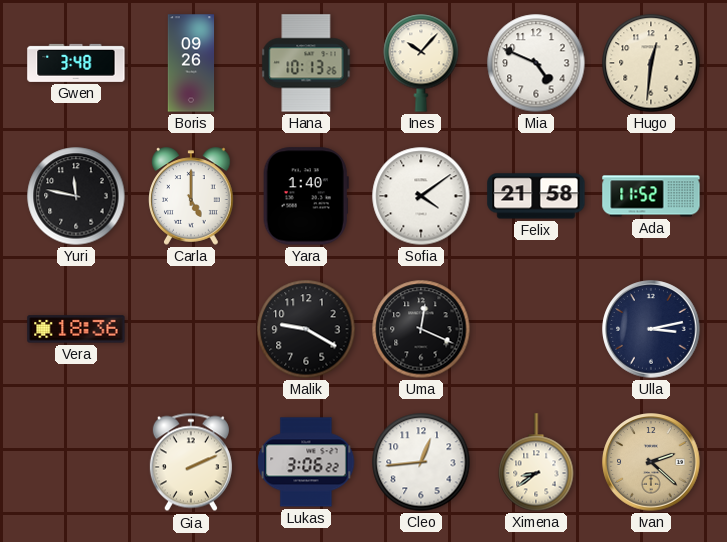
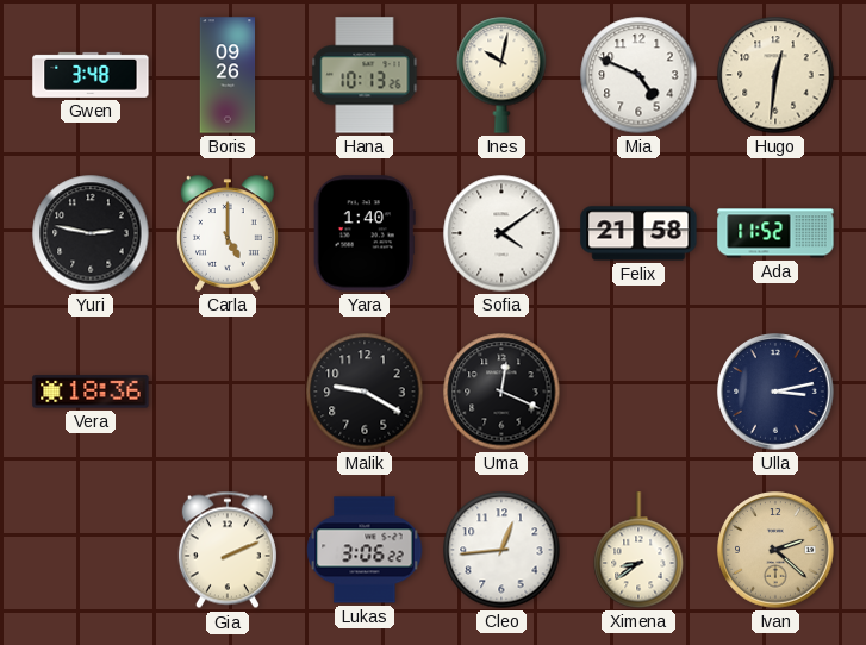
Ines: 10:07 -> 10:02
Yuri: 11:47 -> 2:47
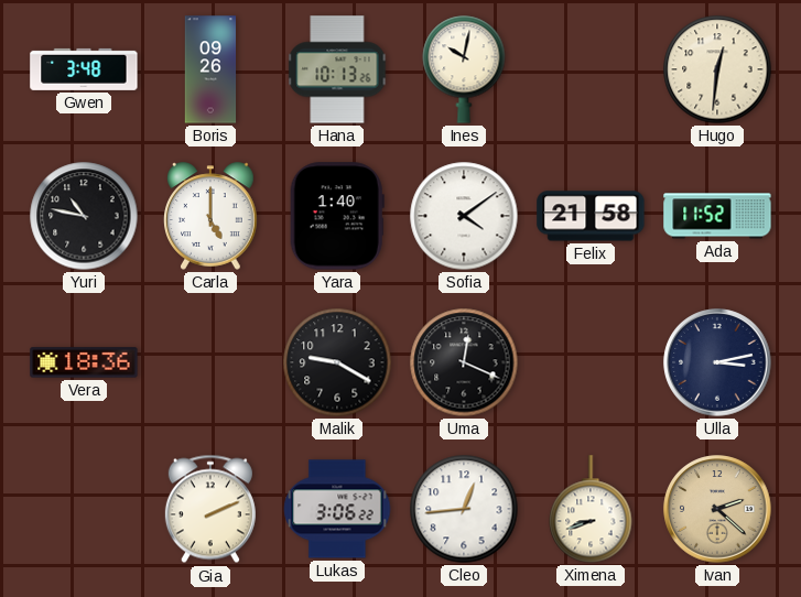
Mia: 4:49 -> none
Yuri: 2:47 -> 10:47
Ximena: 8:39 -> 8:42
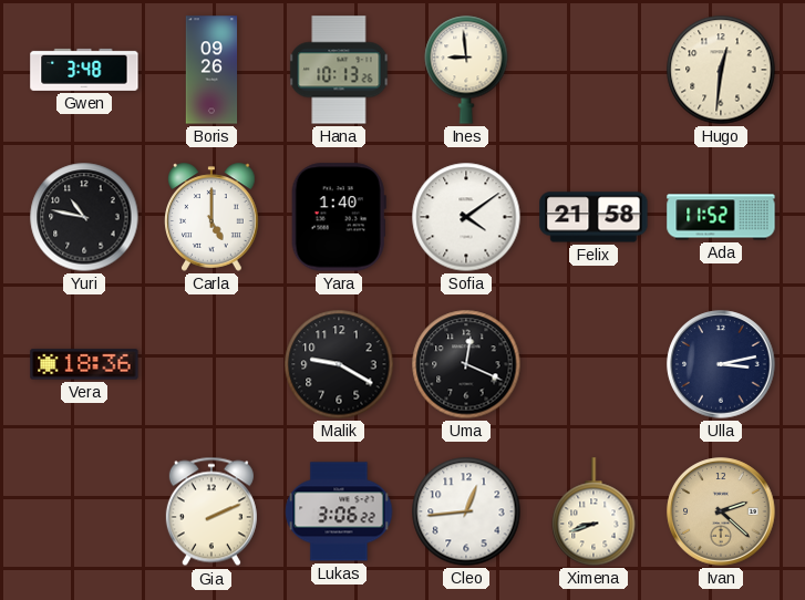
Ines: 10:02 -> 8:59
